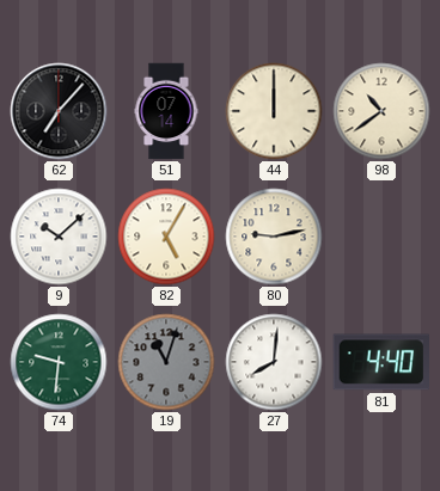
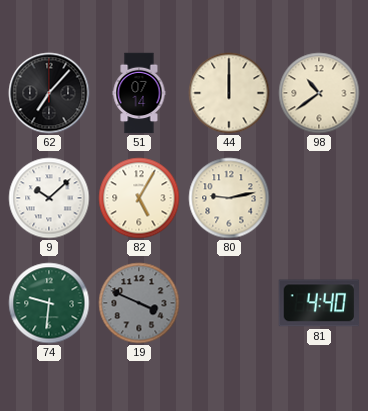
19: 11:03 -> 3:49
27: 8:01 -> none
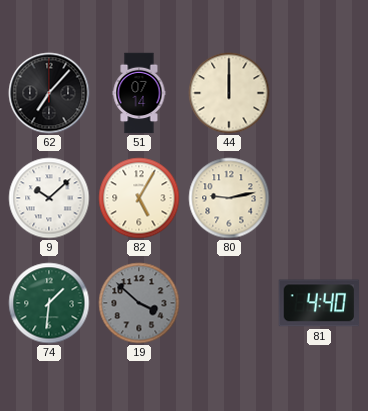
98: 10:39 -> none
74: 9:31 -> 1:31
19: 3:49 -> 3:52
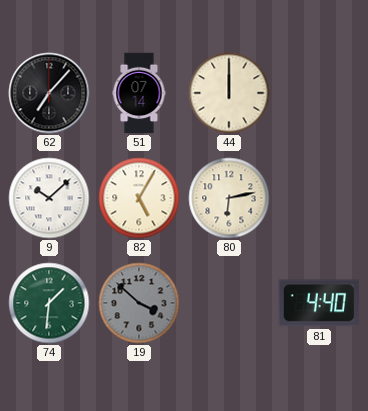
80: 9:13 -> 6:13
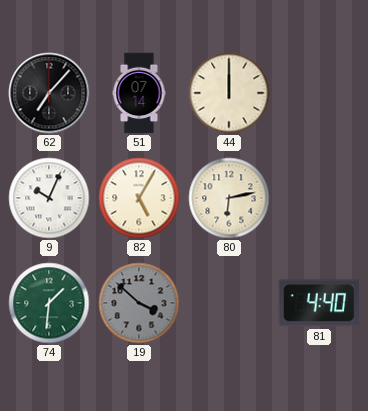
9: 10:08 -> 10:04
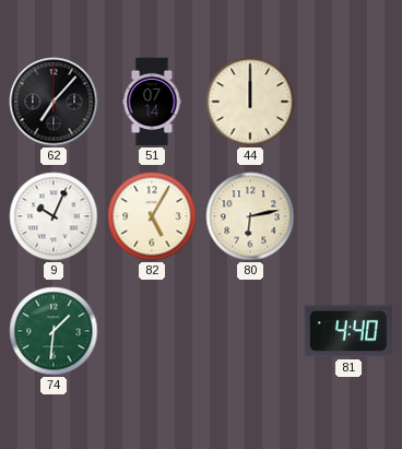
19: 3:52 -> none
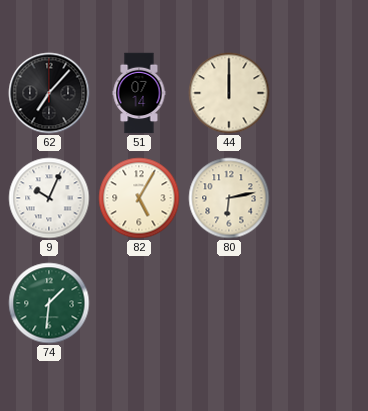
81: 4:40 -> none
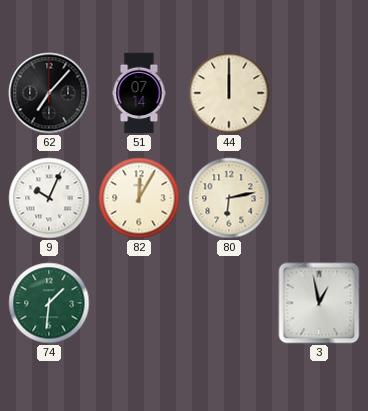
82: 5:05 -> 12:05
3: none -> 12:58
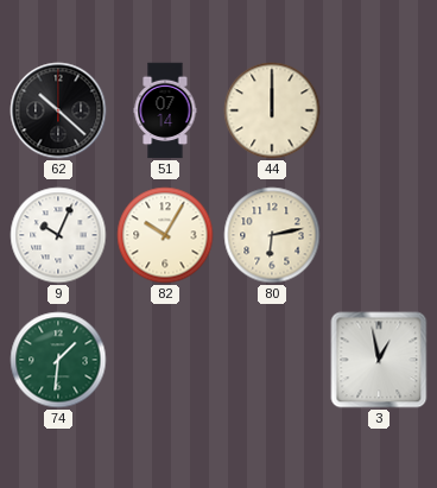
62: 7:07 -> 10:22
82: 12:05 -> 10:05
